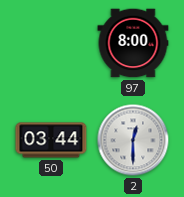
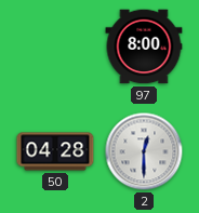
50: 03:44 -> 04:28
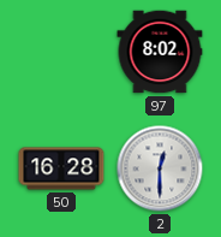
97: 8:00 -> 8:02
50: 04:28 -> 16:28
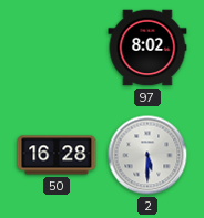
2: 12:30 -> 5:30
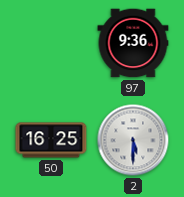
97: 8:02 -> 9:36
50: 16:28 -> 16:25
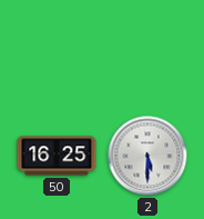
97: 9:36 -> none
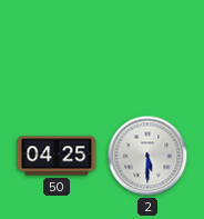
50: 16:25 -> 04:25
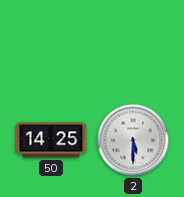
50: 04:25 -> 14:25
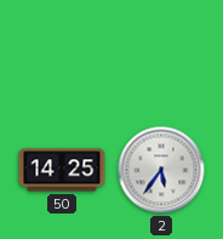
2: 5:30 -> 5:36
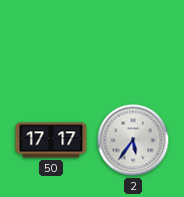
50: 14:25 -> 17:17
